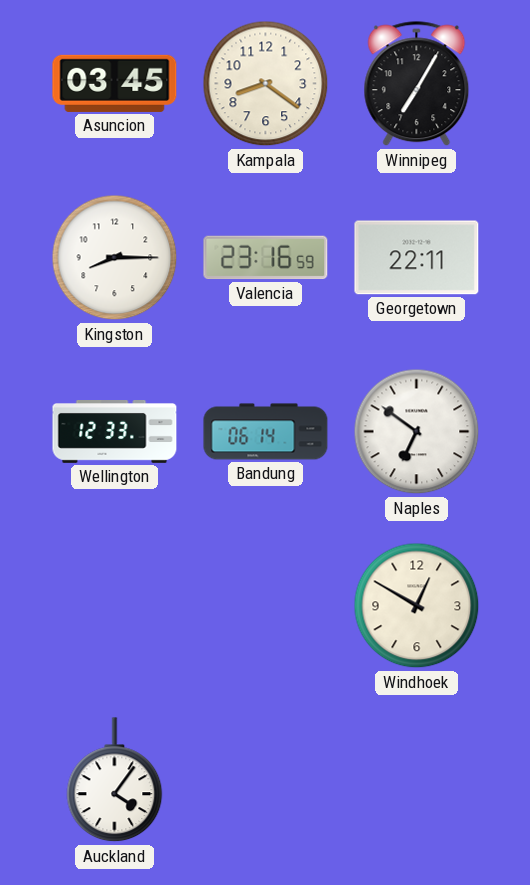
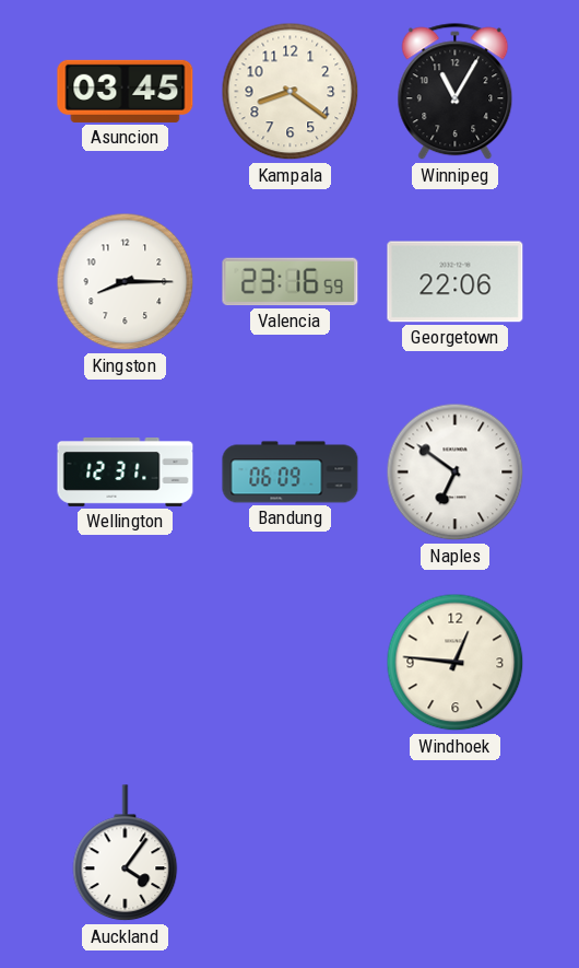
Winnipeg: 7:05 -> 11:05
Georgetown: 22:11 -> 22:06
Wellington: 12:33 -> 12:31
Bandung: 06:14 -> 06:09
Windhoek: 12:50 -> 12:46
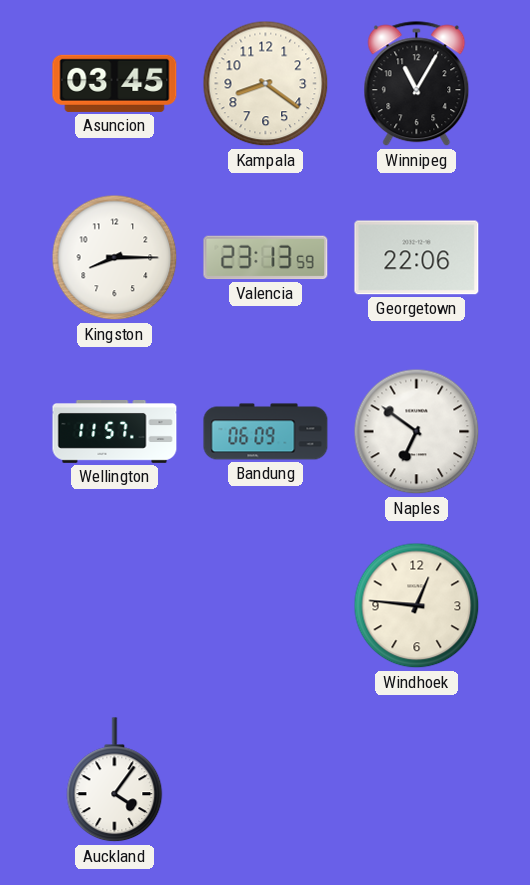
Valencia: 23:16 -> 23:13
Wellington: 12:31 -> 11:57
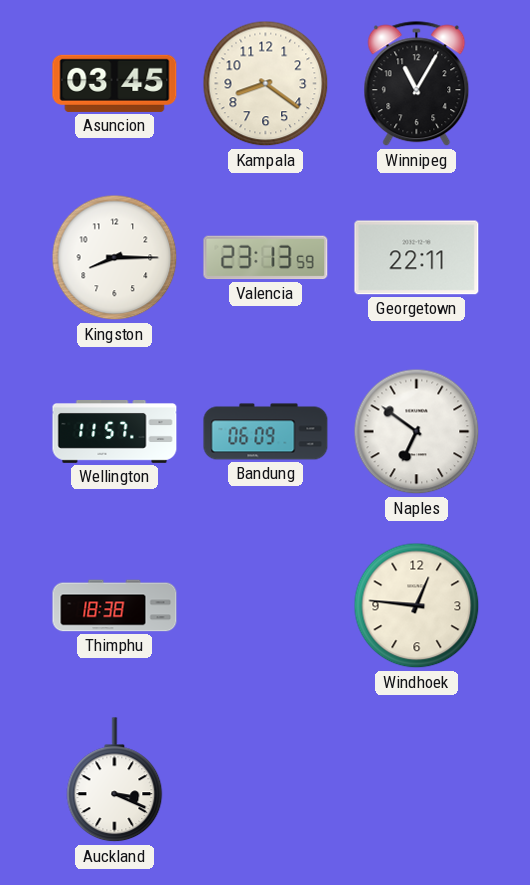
Georgetown: 22:06 -> 22:11
Thimphu: none -> 18:38
Auckland: 4:06 -> 3:19
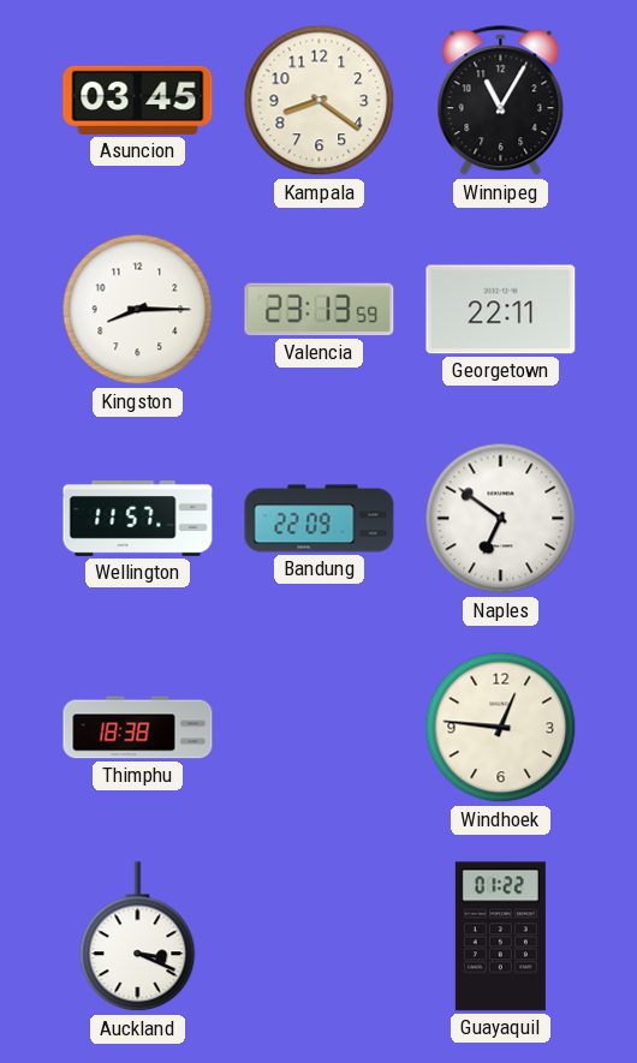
Bandung: 06:09 -> 22:09
Guayaquil: none -> 01:22
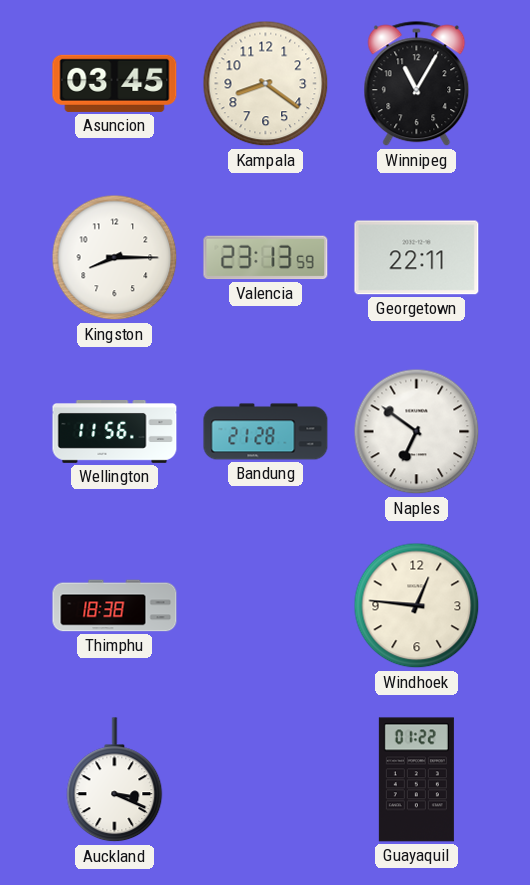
Wellington: 11:57 -> 11:56
Bandung: 22:09 -> 21:28
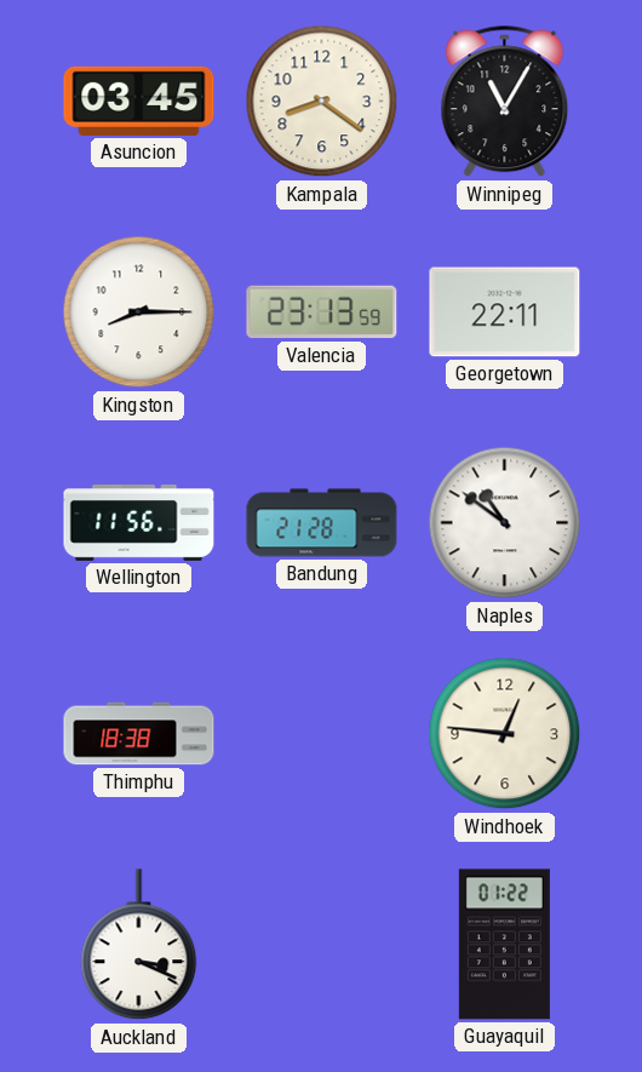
Naples: 6:51 -> 10:51
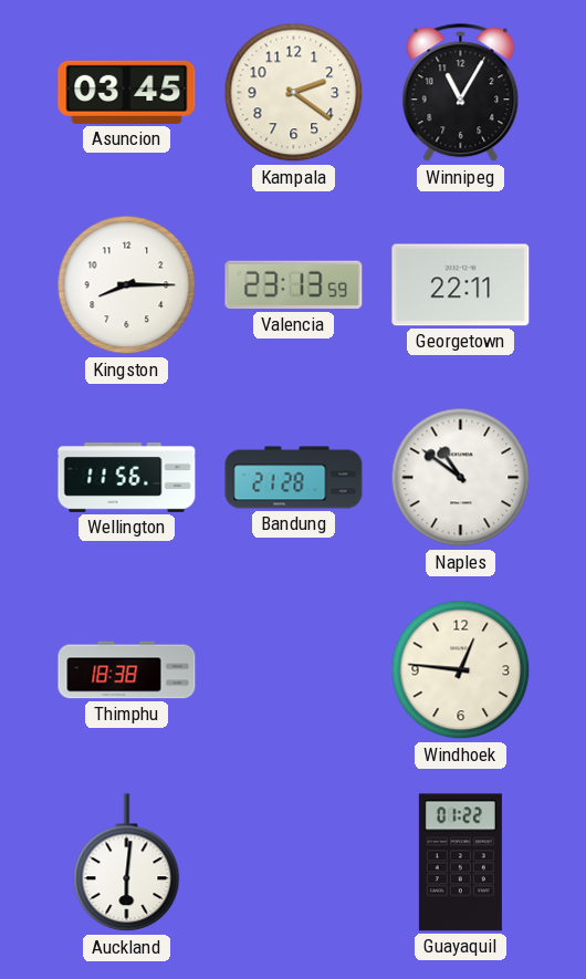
Kampala: 8:21 -> 2:21
Auckland: 3:19 -> 6:01
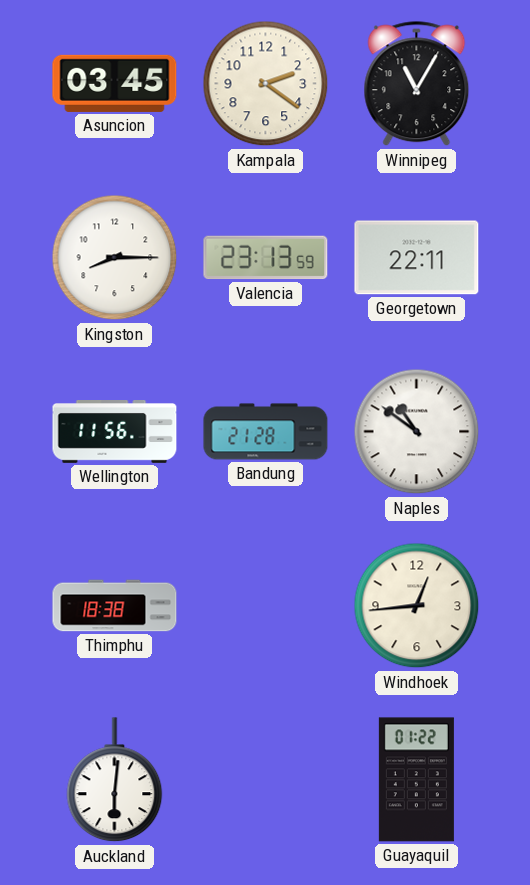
Windhoek: 12:46 -> 12:44
